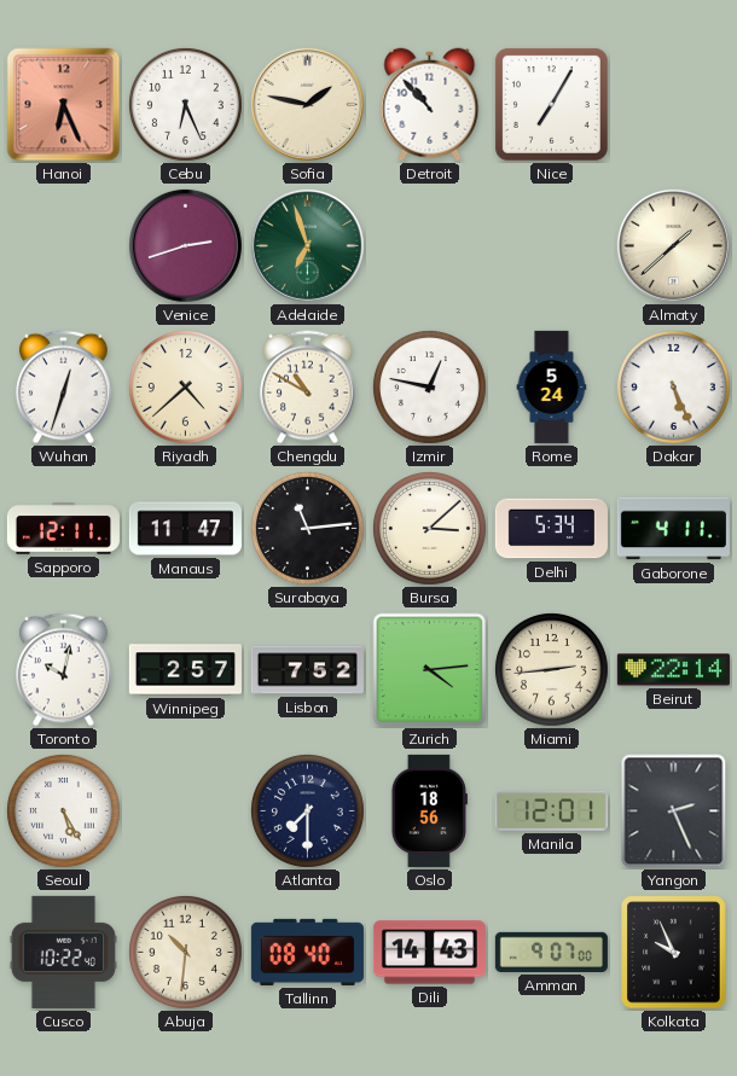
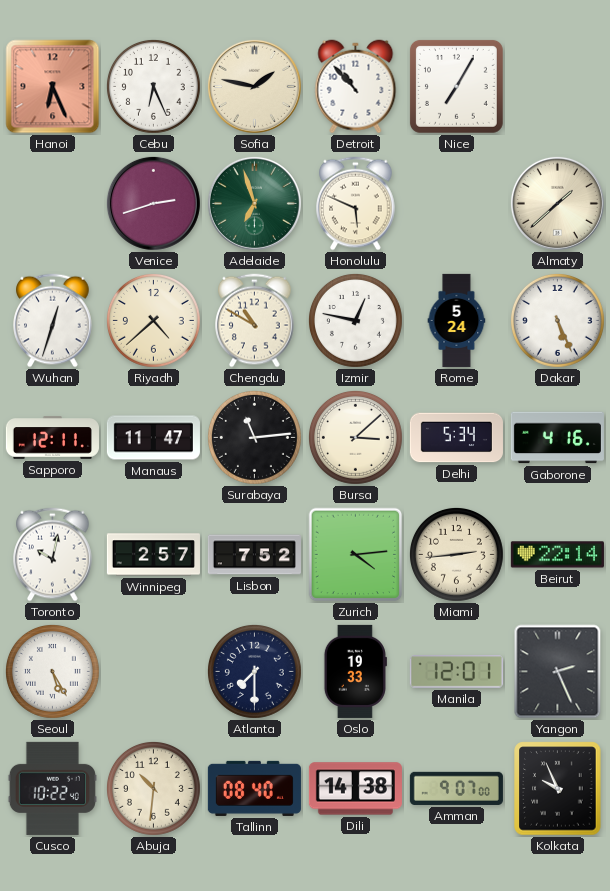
Honolulu: none -> 5:49
Gaborone: 4:11 -> 4:16
Oslo: 18:56 -> 19:33
Dili: 14:43 -> 14:38
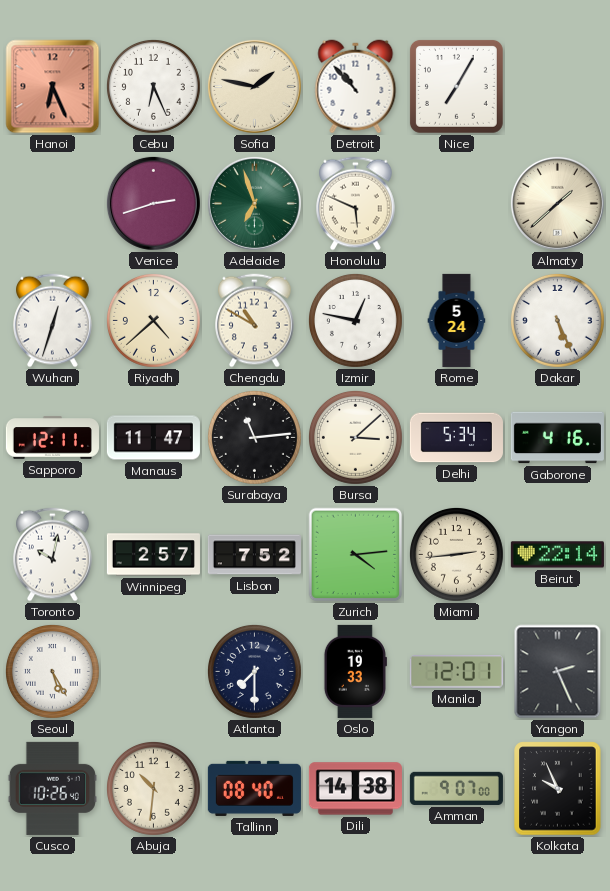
Cusco: 10:22 -> 10:26
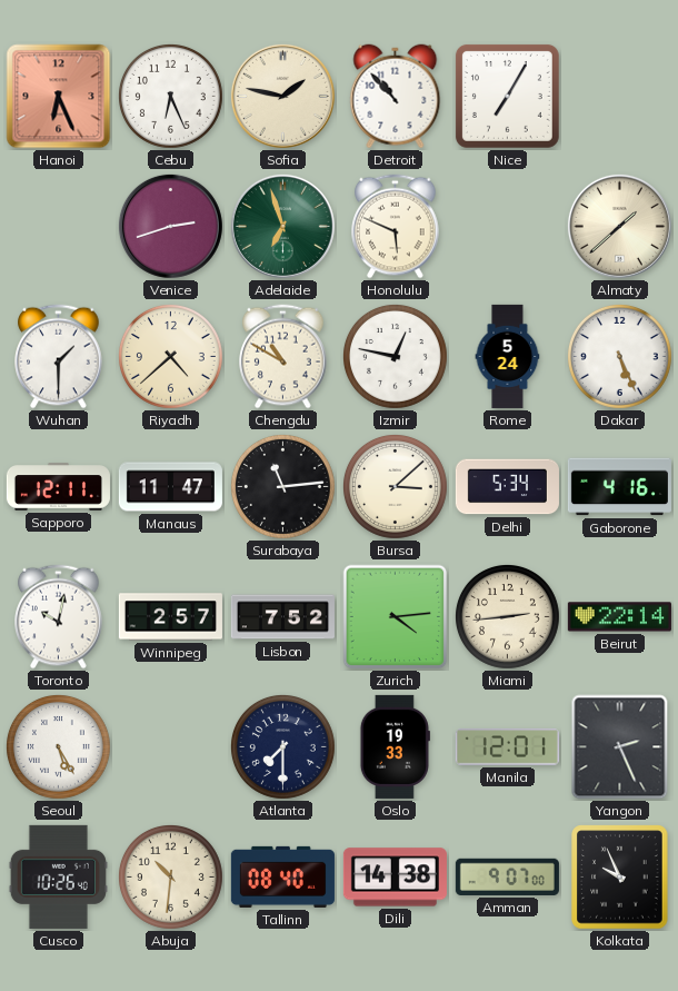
Wuhan: 12:33 -> 1:30
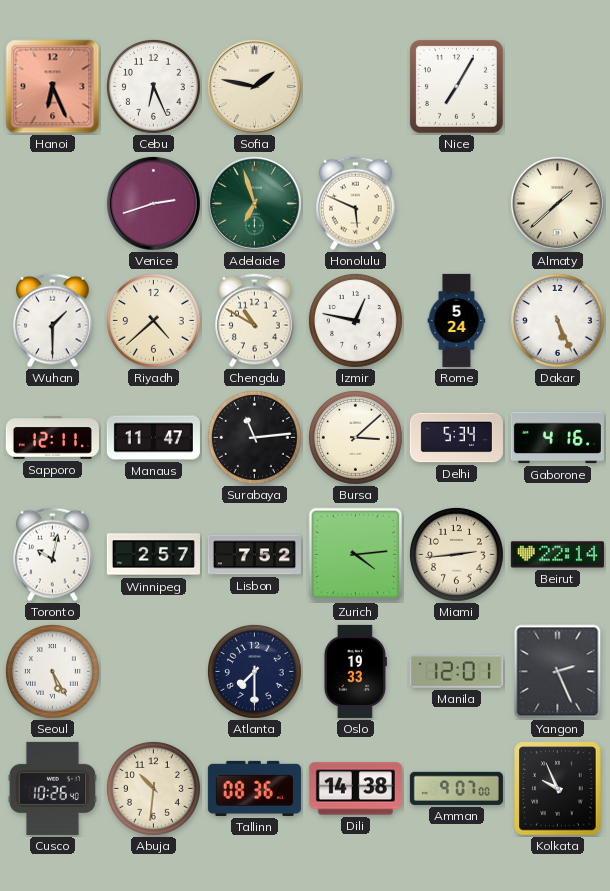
Detroit: 10:53 -> none
Tallinn: 08:40 -> 08:36
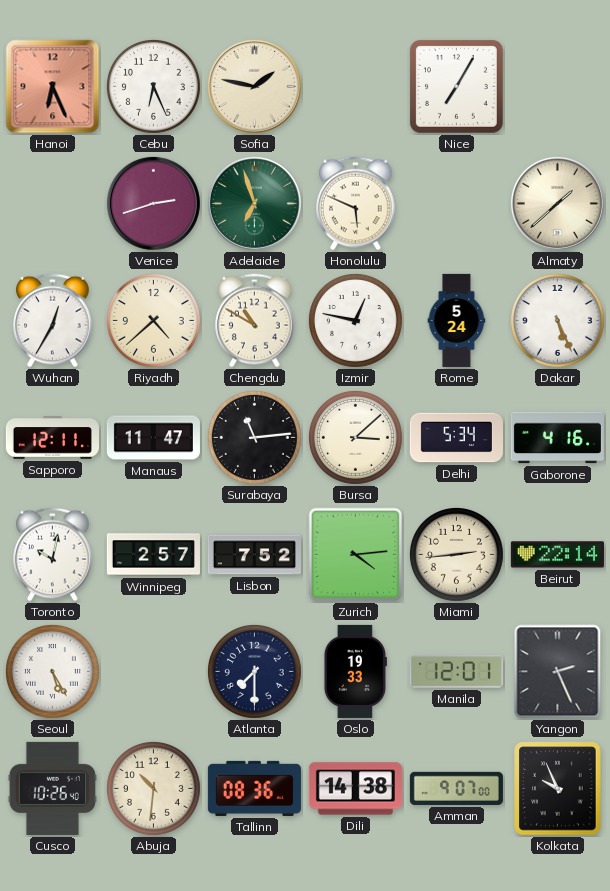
Wuhan: 1:30 -> 12:35
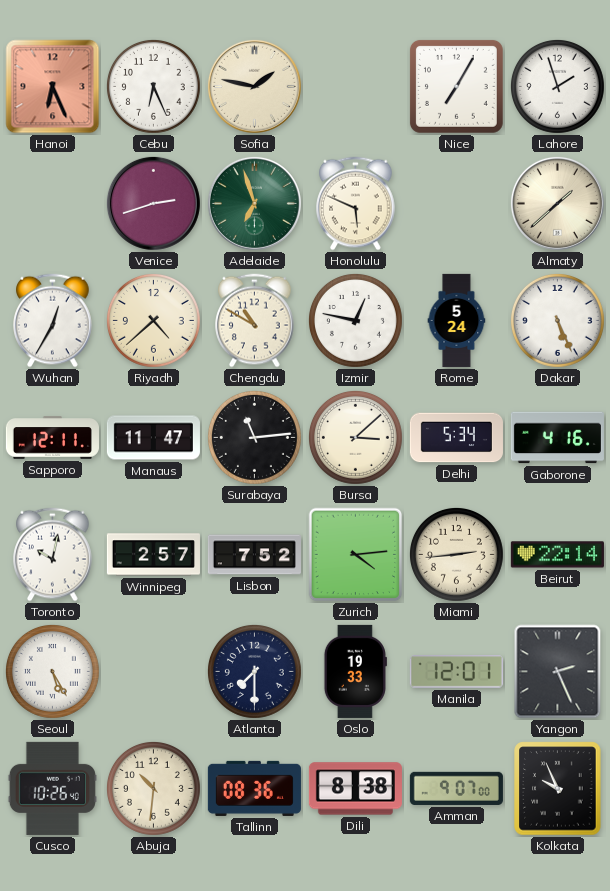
Lahore: none -> 1:57
Dili: 14:38 -> 8:38
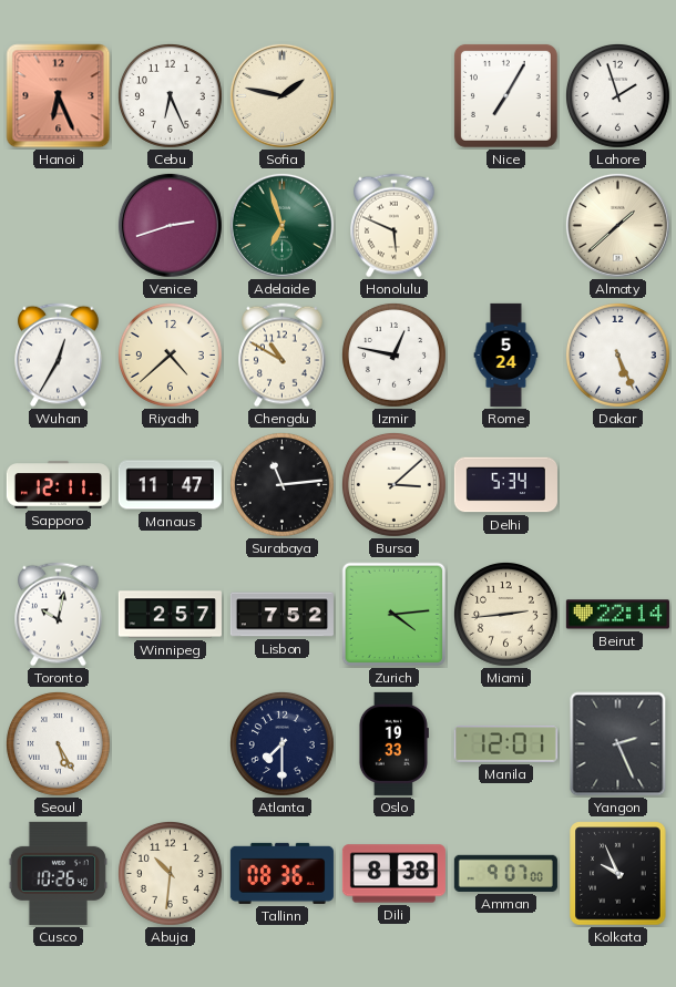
Gaborone: 4:16 -> none
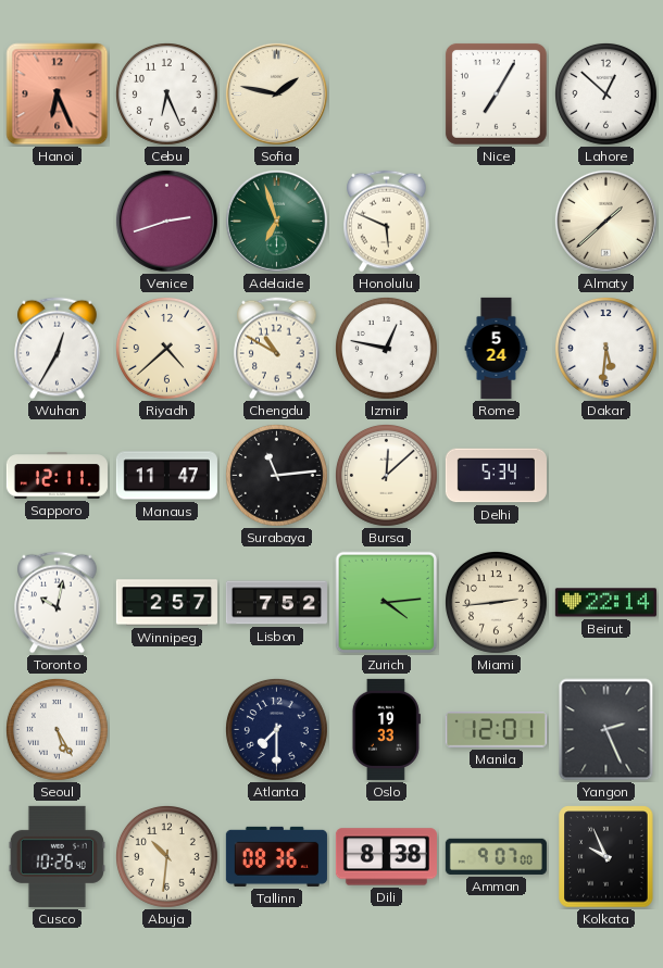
Lahore: 1:57 -> 12:52
Dakar: 5:26 -> 5:31
Bursa: 3:08 -> 12:08
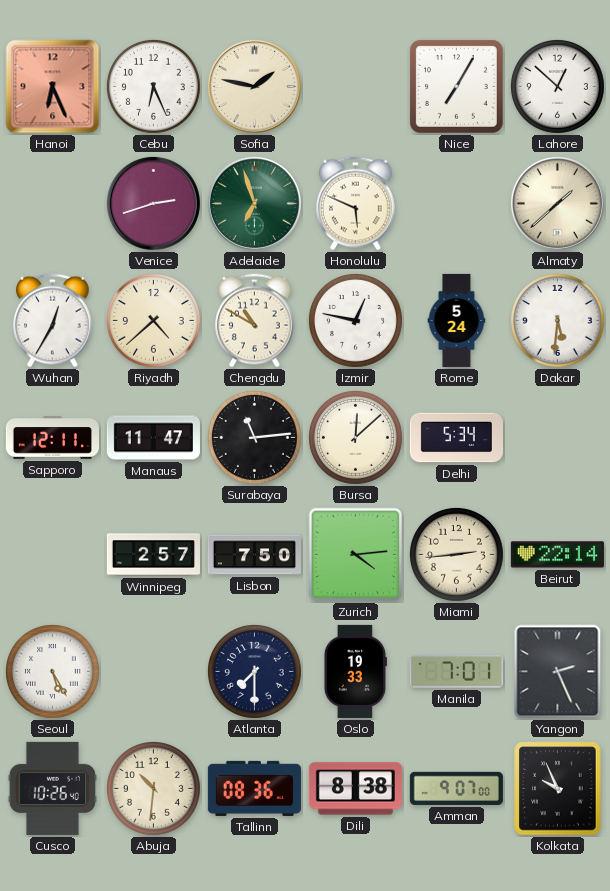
Toronto: 10:02 -> none
Lisbon: 7:52 -> 7:50
Manila: 12:01 -> 7:01
